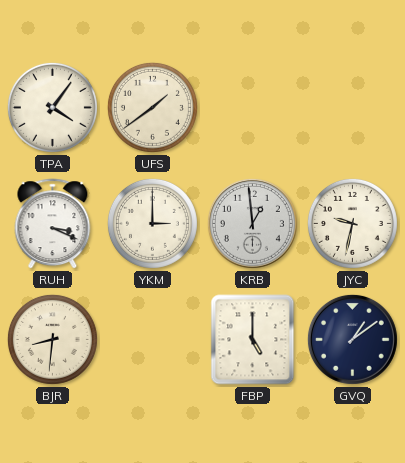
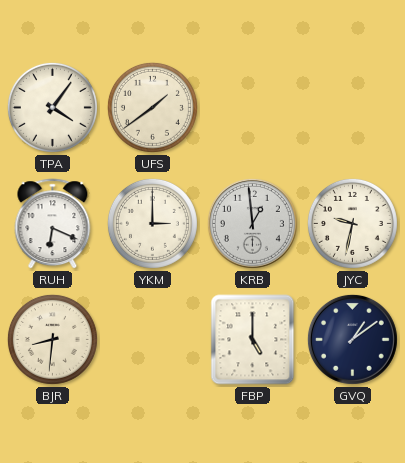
RUH: 3:19 -> 6:19
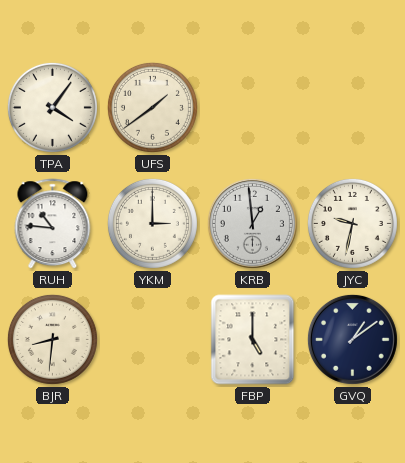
RUH: 6:19 -> 10:46
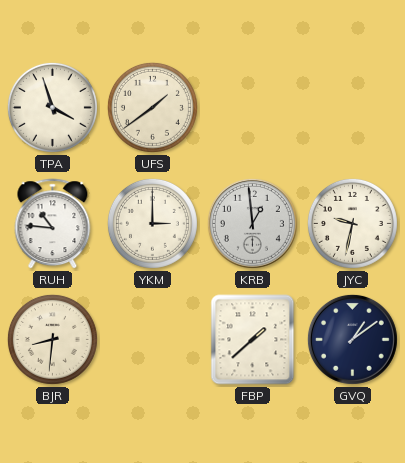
TPA: 4:06 -> 3:57
FBP: 5:00 -> 1:38
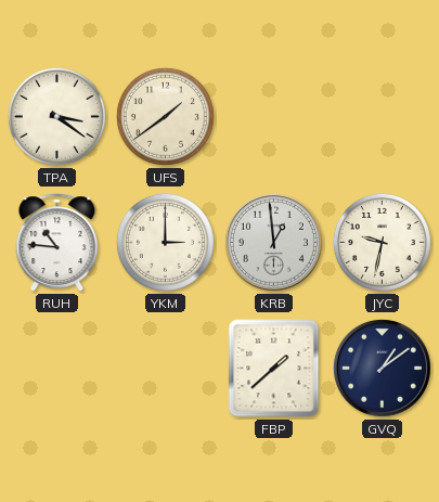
TPA: 3:57 -> 3:21
BJR: 8:31 -> none
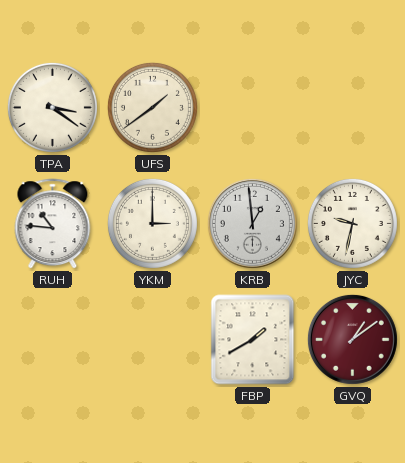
FBP: 1:38 -> 1:40
GVQ dial: navy -> burgundy
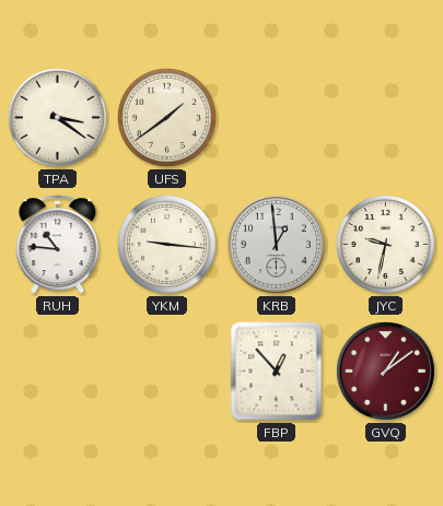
YKM: 3:00 -> 9:16
FBP: 1:40 -> 12:53
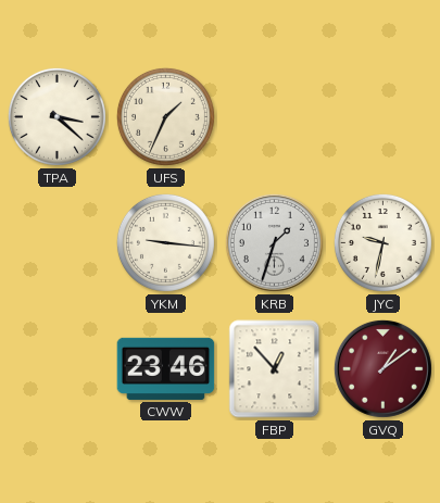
TPA: 3:21 -> 3:22
UFS: 1:39 -> 1:34
RUH: 10:46 -> none
KRB: 12:59 -> 1:33
CWW: none -> 23:46
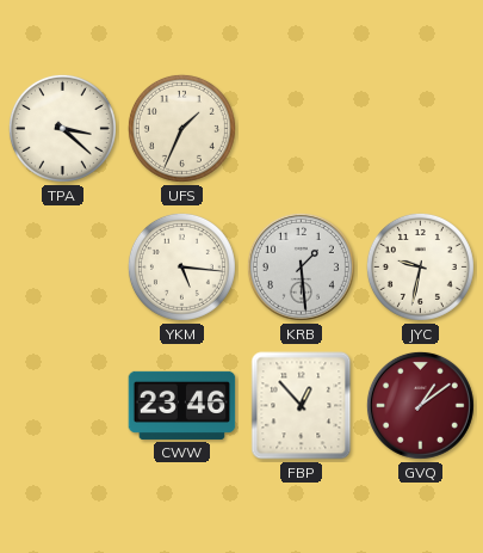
YKM: 9:16 -> 5:16
KRB: 1:33 -> 1:29
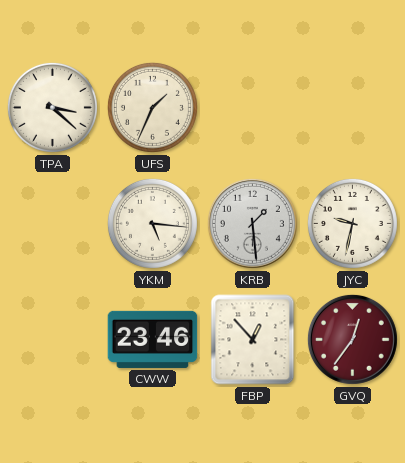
GVQ: 1:09 -> 12:36
